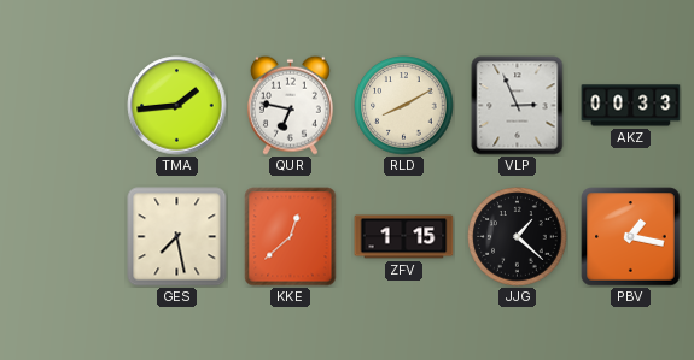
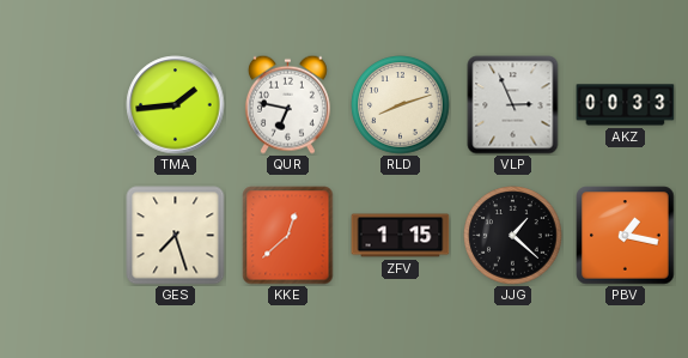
RLD: 8:10 -> 8:12
GES: 7:28 -> 7:27
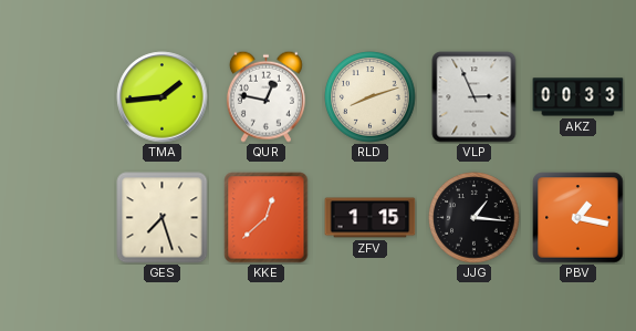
QUR: 6:47 -> 12:47
JJG: 1:22 -> 1:16
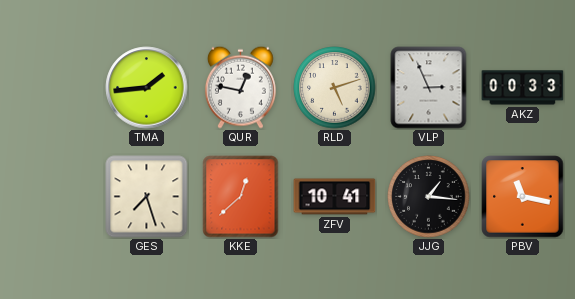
RLD: 8:12 -> 5:12
ZFV: 1:15 -> 10:41
PBV: 1:17 -> 11:17
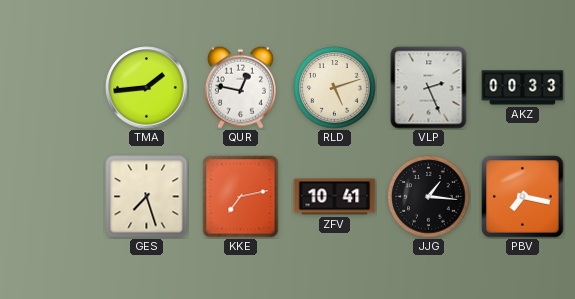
VLP: 2:56 -> 2:26
KKE: 12:38 -> 7:13
PBV: 11:17 -> 7:17
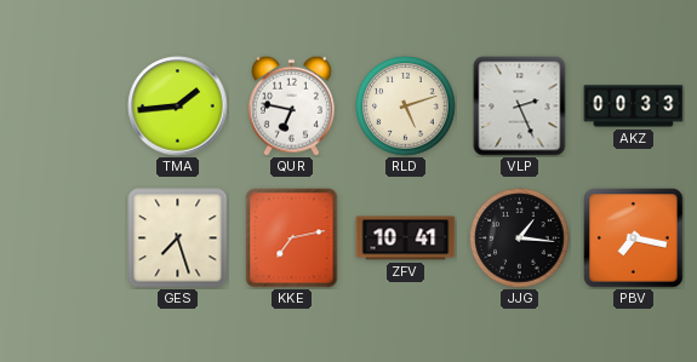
QUR: 12:47 -> 6:47
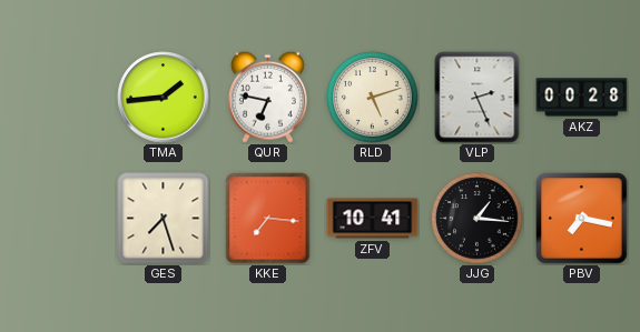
AKZ: 00:33 -> 00:28
KKE: 7:13 -> 7:16
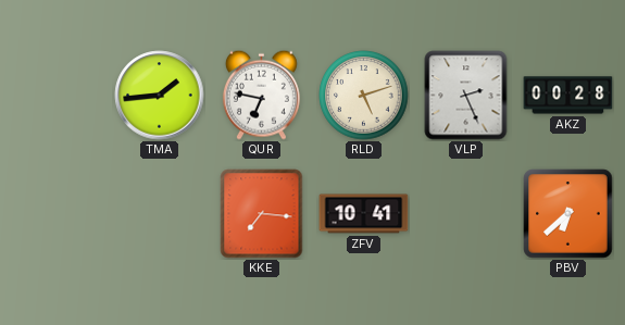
GES: 7:27 -> none
JJG: 1:16 -> none
PBV: 7:17 -> 6:38
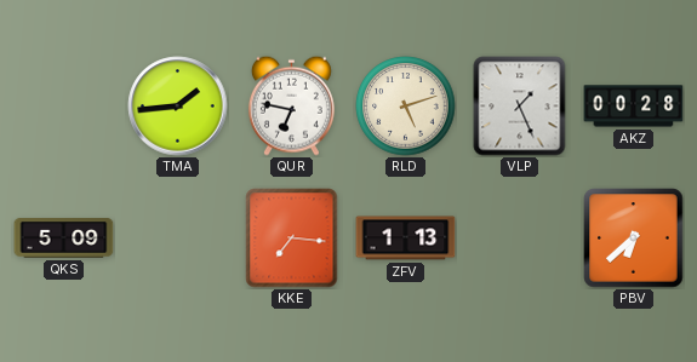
VLP: 2:26 -> 1:26
QKS: none -> 5:09
ZFV: 10:41 -> 1:13
